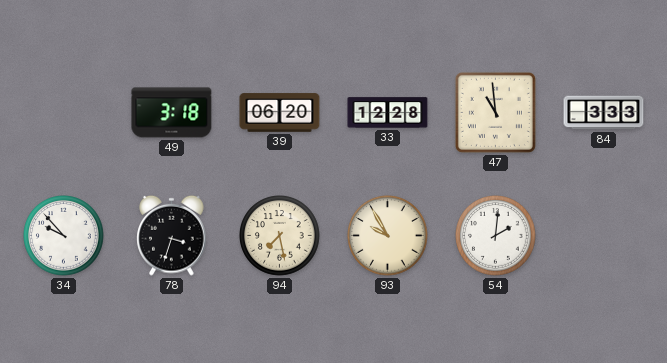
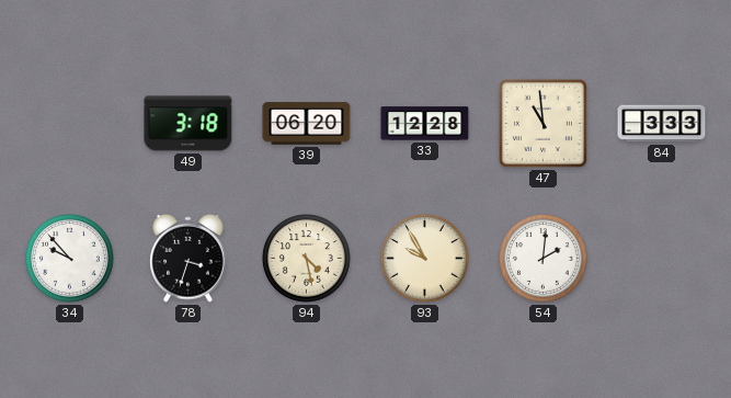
94: 7:28 -> 4:28
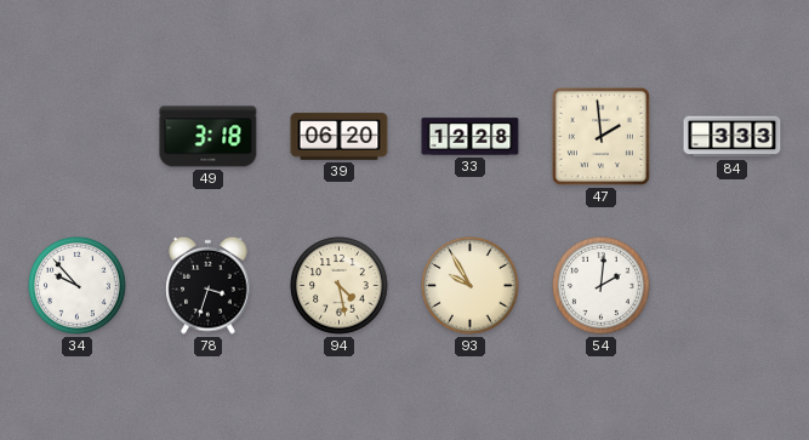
47: 10:59 -> 1:59
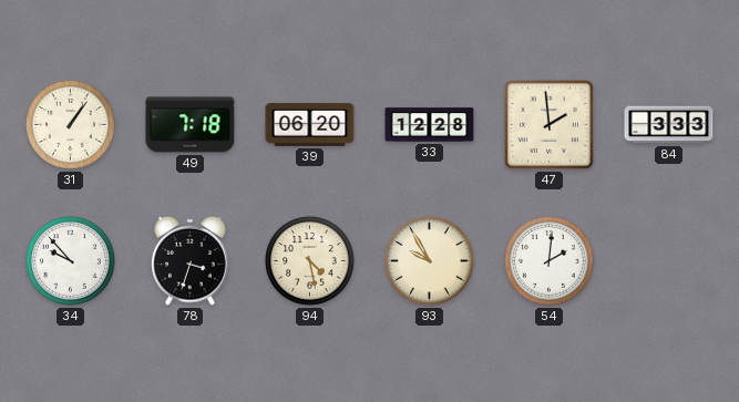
31: none -> 1:06
49: 3:18 -> 7:18
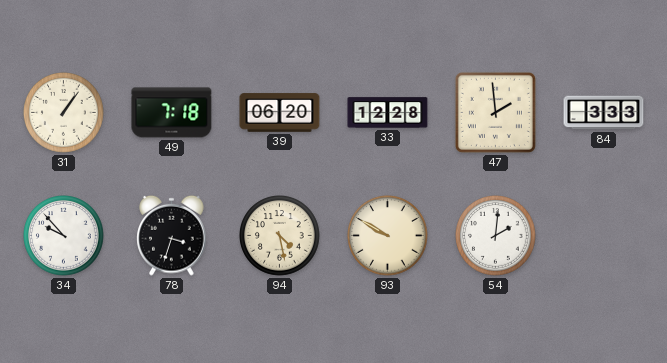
93: 9:55 -> 9:50
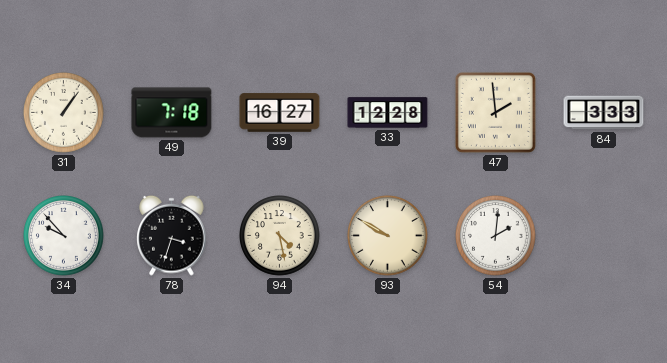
39: 06:20 -> 16:27
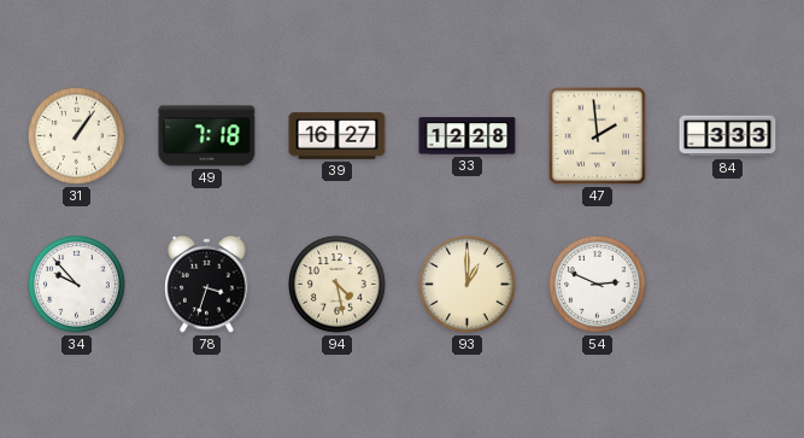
93: 9:50 -> 1:00
54: 2:01 -> 2:49
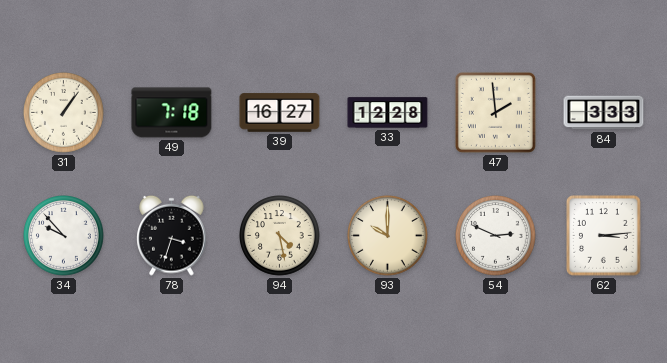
93: 1:00 -> 10:00
62: none -> 3:14
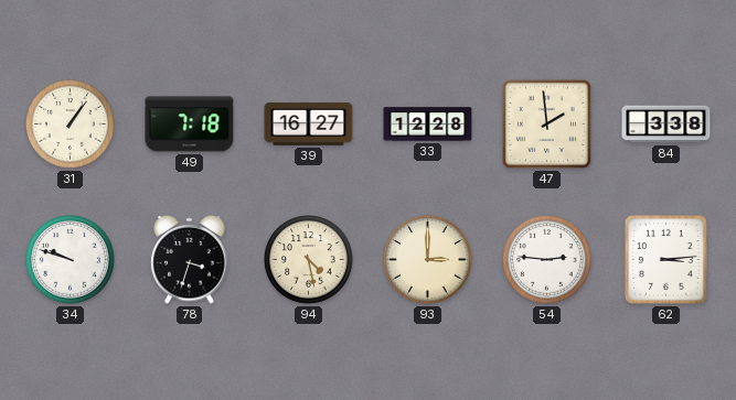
84: 3:33 -> 3:38
34: 9:53 -> 9:48
93: 10:00 -> 3:00
54: 2:49 -> 2:46
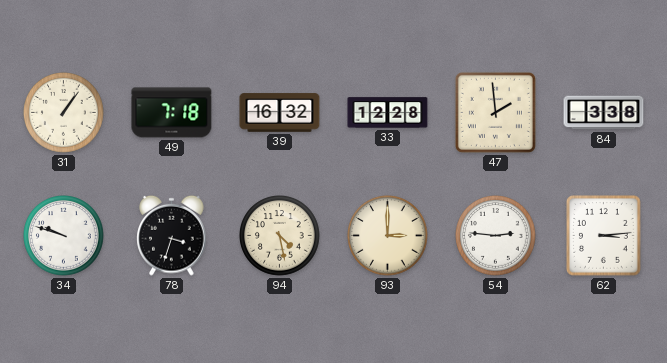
39: 16:27 -> 16:32
